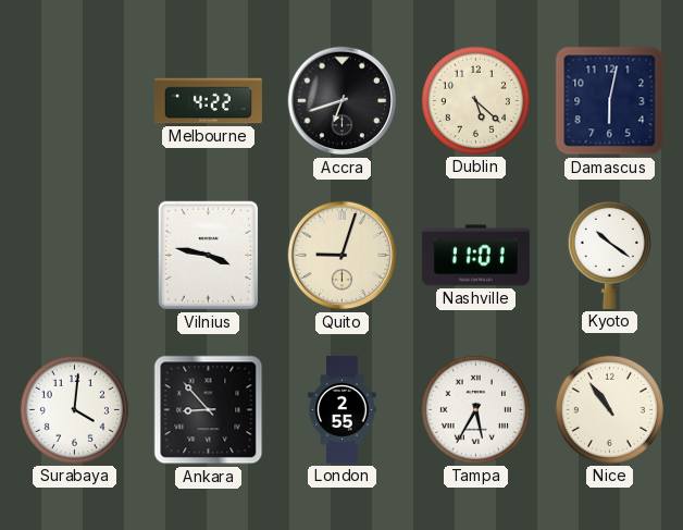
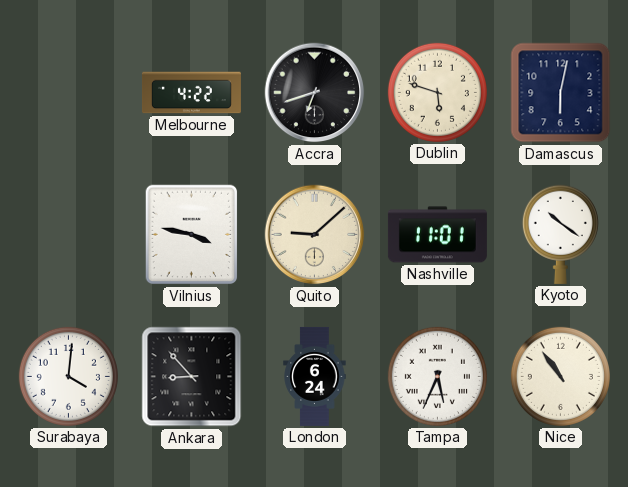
Dublin: 5:22 -> 5:48
Quito: 9:03 -> 9:08
London: 2:55 -> 6:24
Tampa: 5:35 -> 5:34
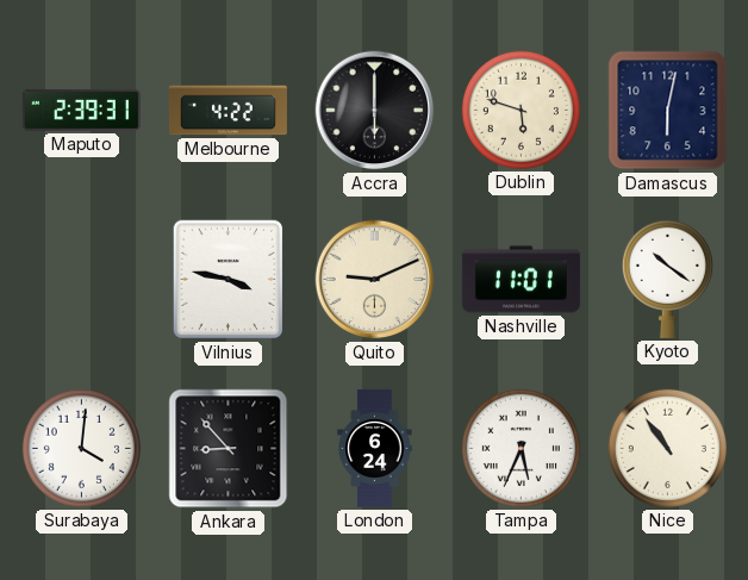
Maputo: none -> 2:39
Accra: 6:42 -> 6:00
Quito: 9:08 -> 9:11
